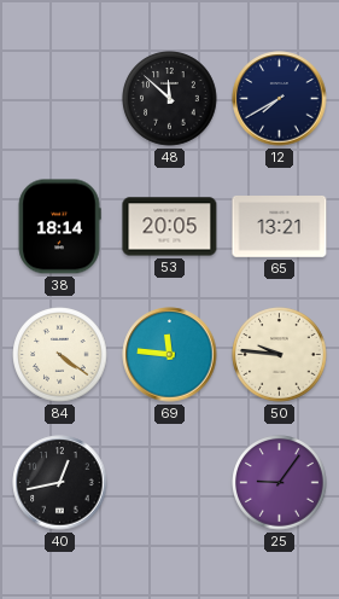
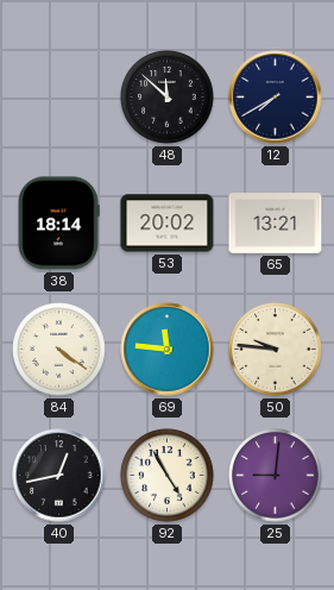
53: 20:05 -> 20:02
92: none -> 4:55
25: 9:06 -> 9:01
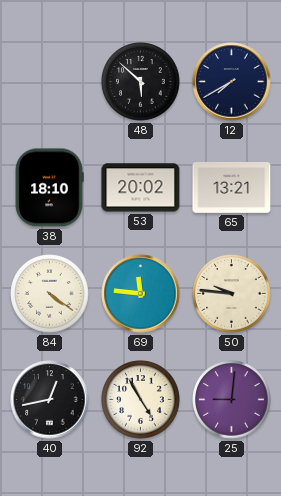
48: 11:52 -> 5:52
38: 18:14 -> 18:10
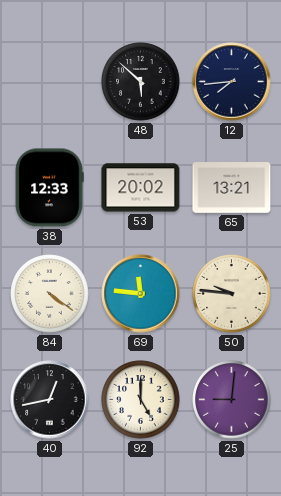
12: 7:40 -> 7:44
38: 18:10 -> 12:33
92: 4:55 -> 5:00
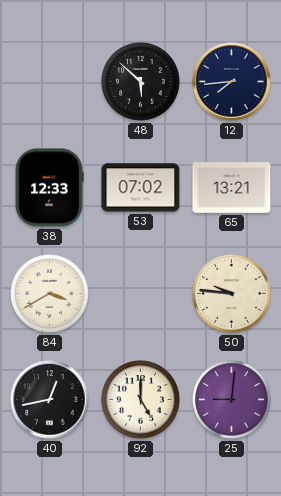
53: 20:02 -> 07:02
84: 4:21 -> 3:40
69: 11:46 -> none
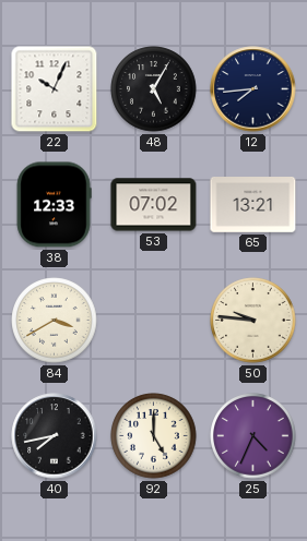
22: none -> 10:04
48: 5:52 -> 5:05
40: 12:43 -> 7:43
25: 9:01 -> 4:34
